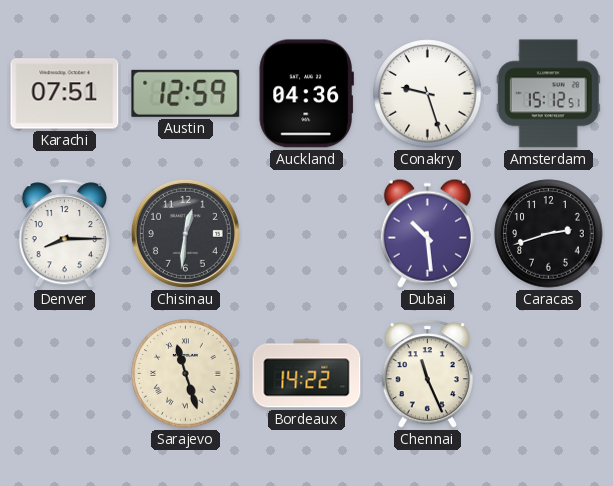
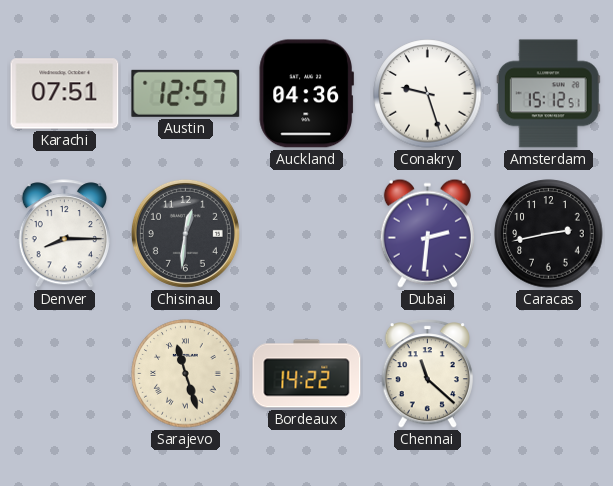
Austin: 12:59 -> 12:57
Dubai: 10:29 -> 2:31
Caracas: 2:42 -> 2:43
Chennai: 11:26 -> 11:22
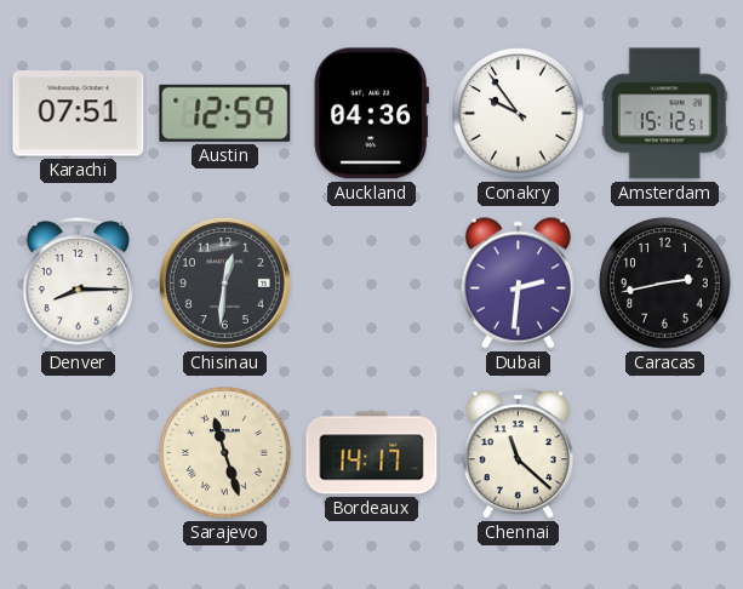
Austin: 12:57 -> 12:59
Conakry: 9:27 -> 9:54
Bordeaux: 14:22 -> 14:17
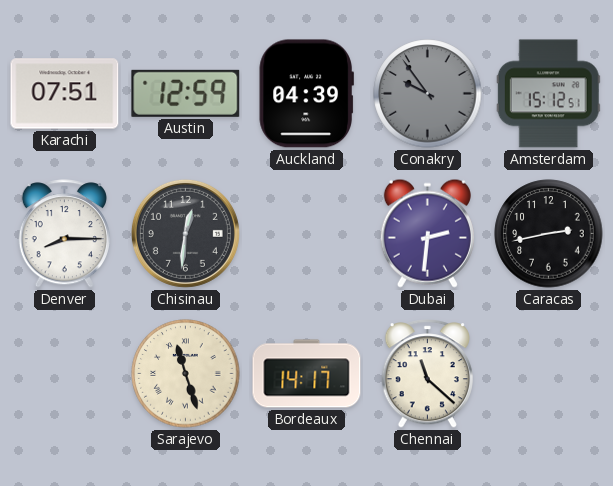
Auckland: 04:36 -> 04:39
Conakry dial: white -> grey
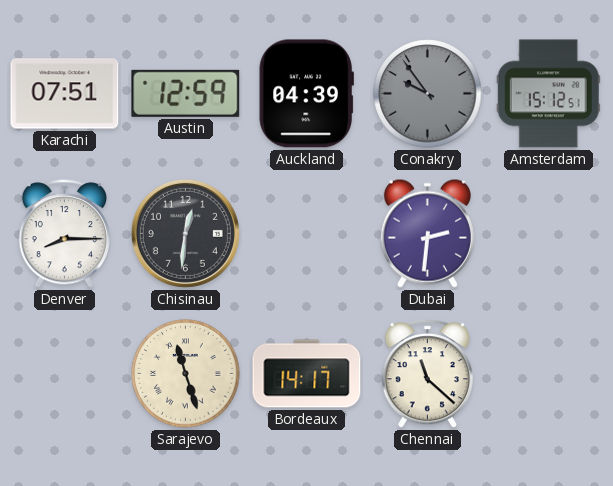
Caracas: 2:43 -> none
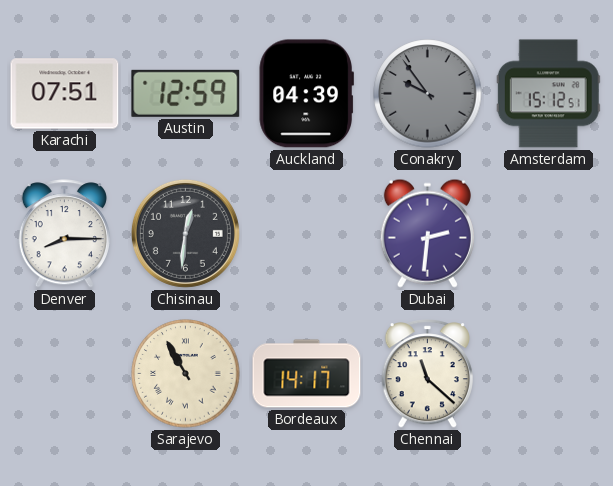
Sarajevo: 11:27 -> 10:55
